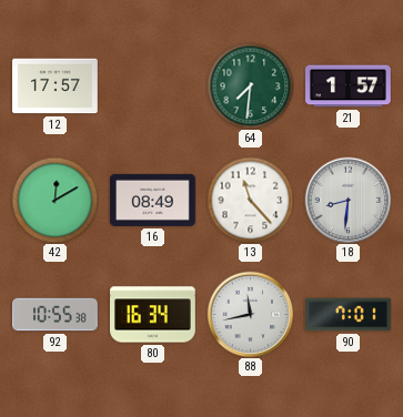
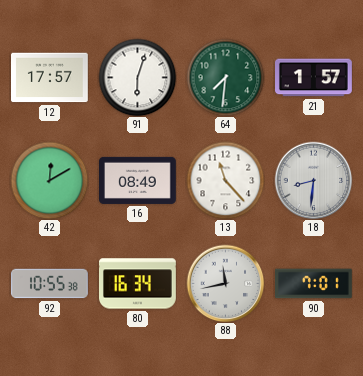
91: none -> 6:03
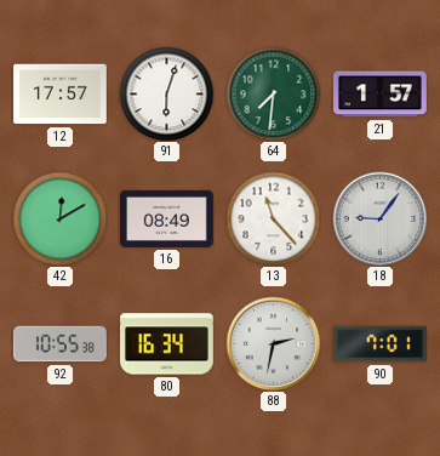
18: 8:31 -> 9:06
88: 11:43 -> 2:32
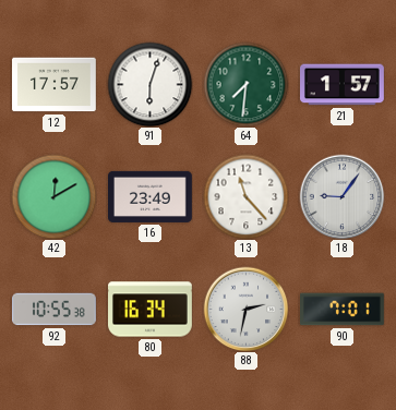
16: 08:49 -> 23:49
